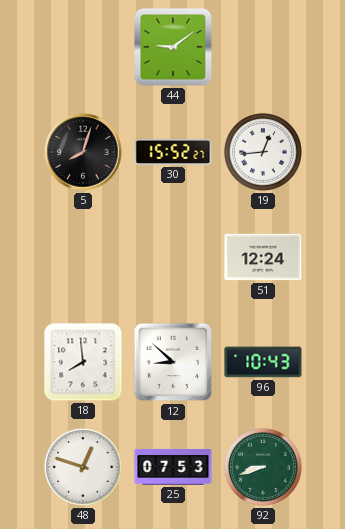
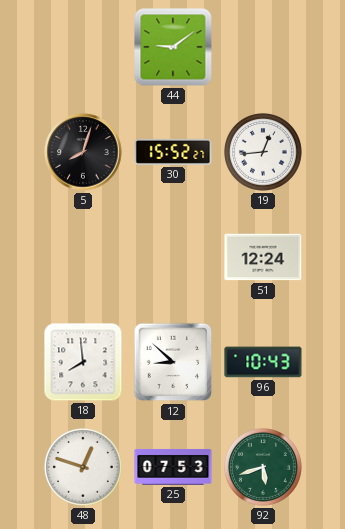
92: 8:42 -> 5:42
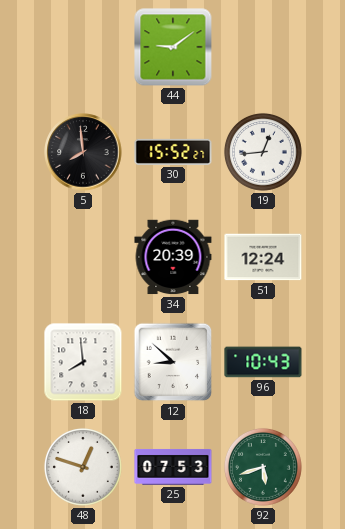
5: 8:03 -> 7:59
34: none -> 20:39
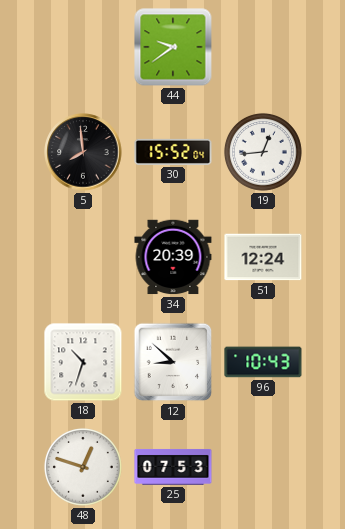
44: 9:09 -> 9:39
30: 15:52:27 -> 15:52:04
18: 7:59 -> 10:33
92: 5:42 -> none
